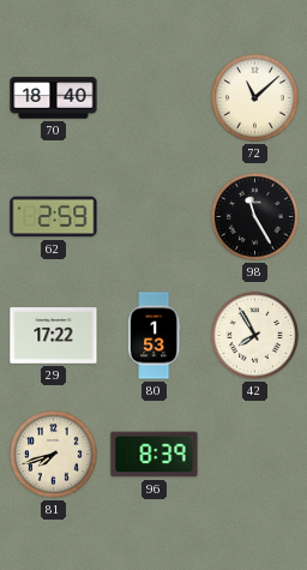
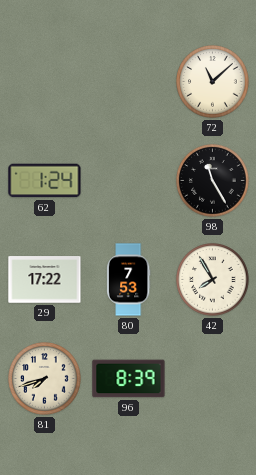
70: 18:40 -> none
62: 2:59 -> 1:24
80: 1:53 -> 7:53
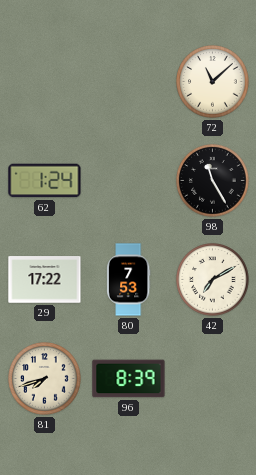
42: 7:55 -> 7:10
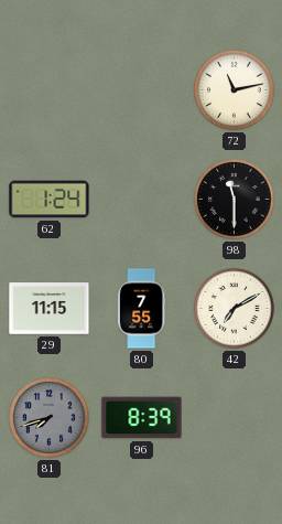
72: 11:08 -> 11:13
98: 11:25 -> 11:30
29: 17:22 -> 11:15
80: 7:53 -> 7:55
81 dial: cream -> grey
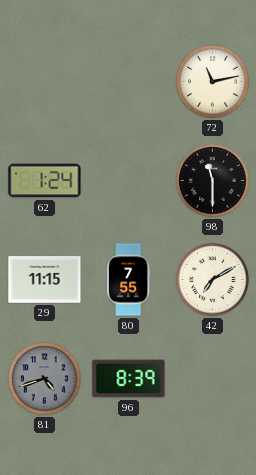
81: 7:42 -> 4:42
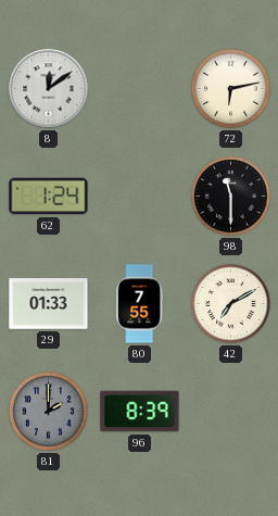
8: none -> 12:09
72: 11:13 -> 6:13
29: 11:15 -> 01:33
81: 4:42 -> 2:00
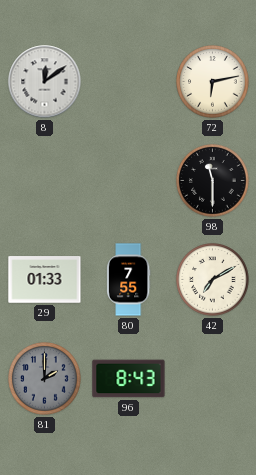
62: 1:24 -> none
96: 8:39 -> 8:43
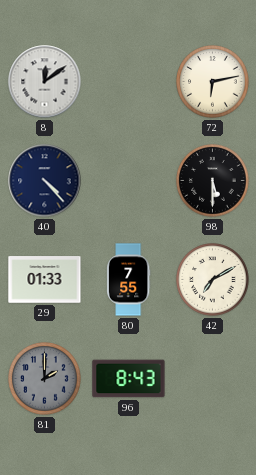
40: none -> 4:23
98: 11:30 -> 5:30
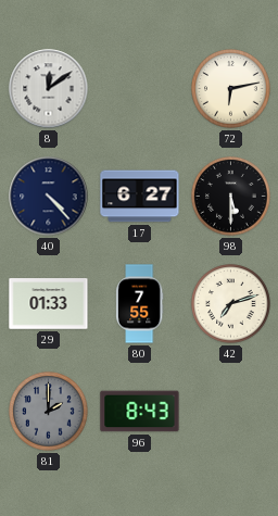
17: none -> 6:27
42: 7:10 -> 7:12
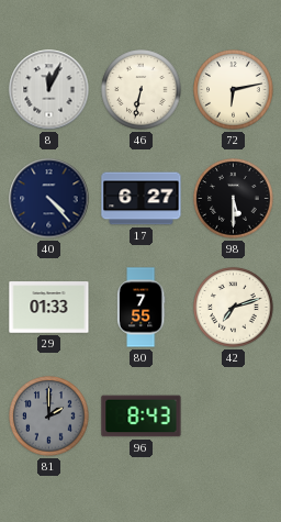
8: 12:09 -> 12:04
46: none -> 6:32
